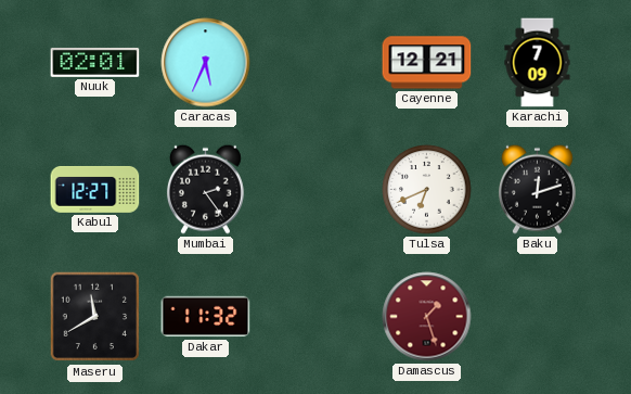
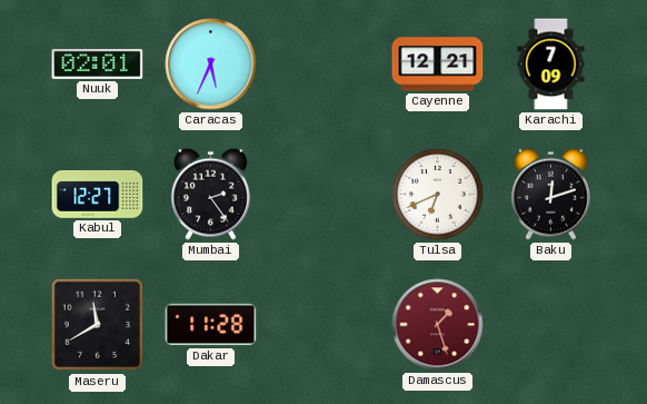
Dakar: 11:32 -> 11:28
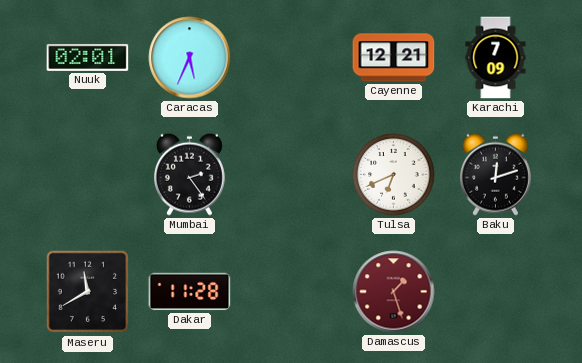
Kabul: 12:27 -> none
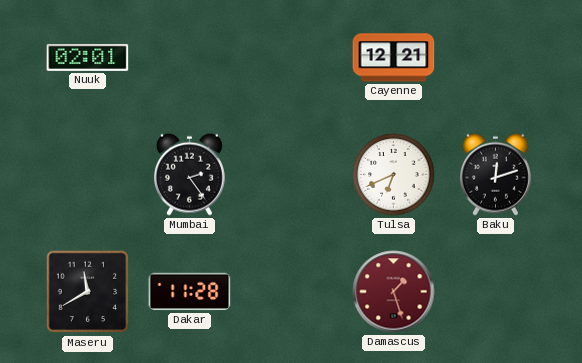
Caracas: 5:34 -> none
Karachi: 7:09 -> none
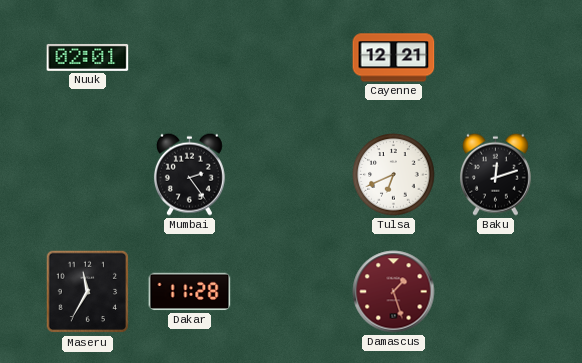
Maseru: 11:40 -> 11:35
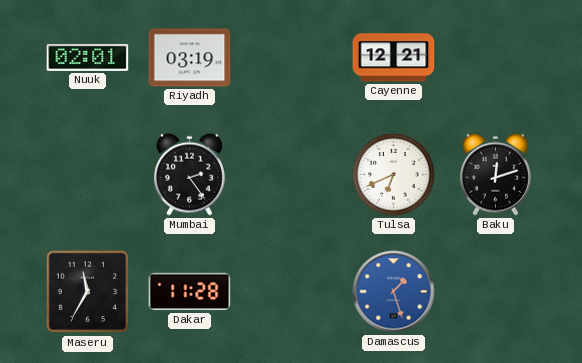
Riyadh: none -> 03:19
Damascus dial: burgundy -> blue
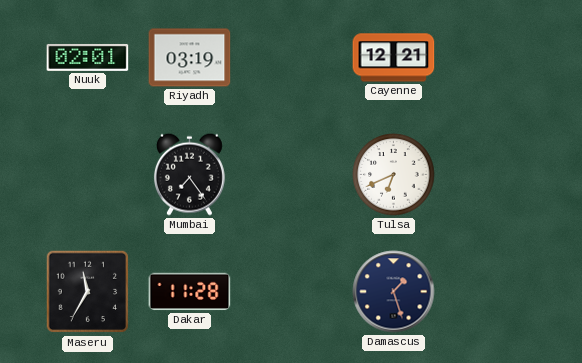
Mumbai: 2:24 -> 7:24
Baku: 12:12 -> none
Damascus dial: blue -> navy
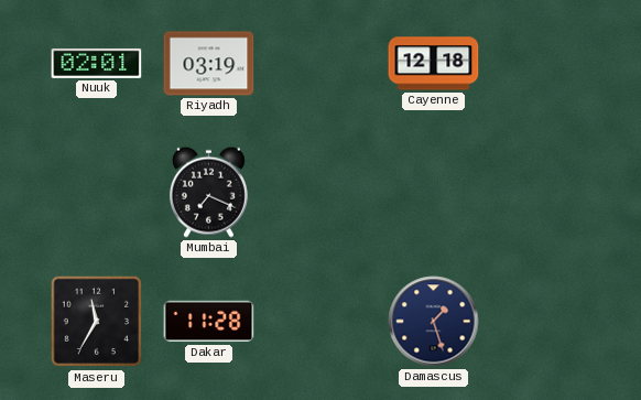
Cayenne: 12:21 -> 12:18
Mumbai: 7:24 -> 7:19
Tulsa: 6:41 -> none
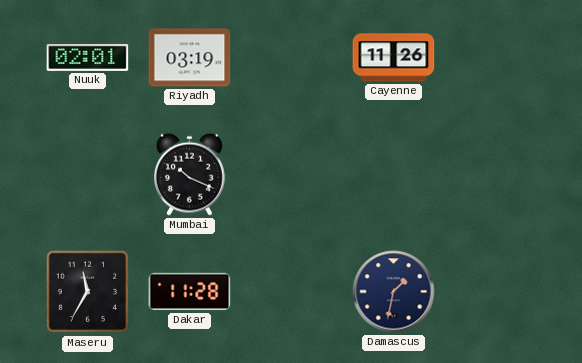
Cayenne: 12:18 -> 11:26
Mumbai: 7:19 -> 10:19
Damascus: 1:27 -> 1:32
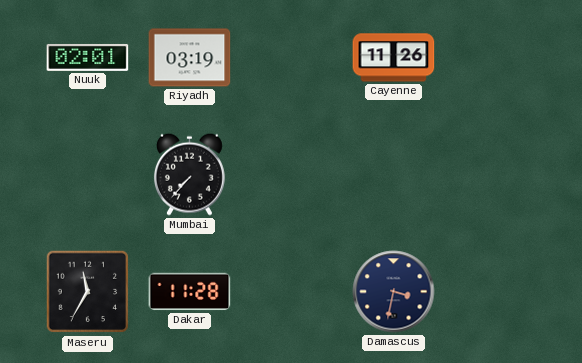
Mumbai: 10:19 -> 7:37
Damascus: 1:32 -> 3:32
